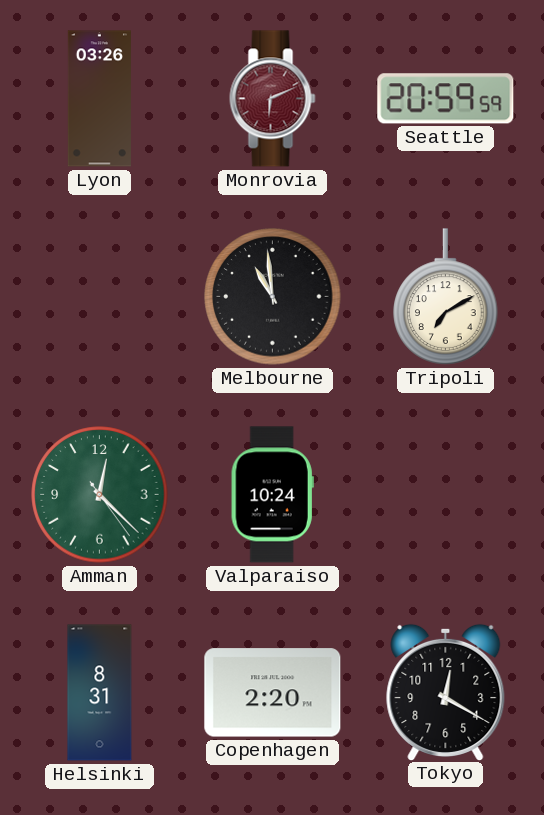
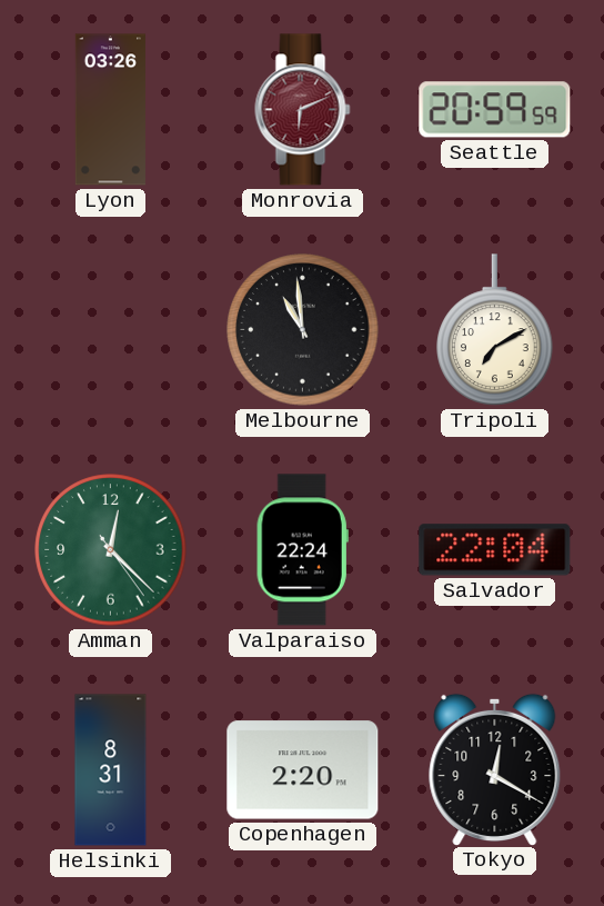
Valparaiso: 10:24 -> 22:24
Salvador: none -> 22:04
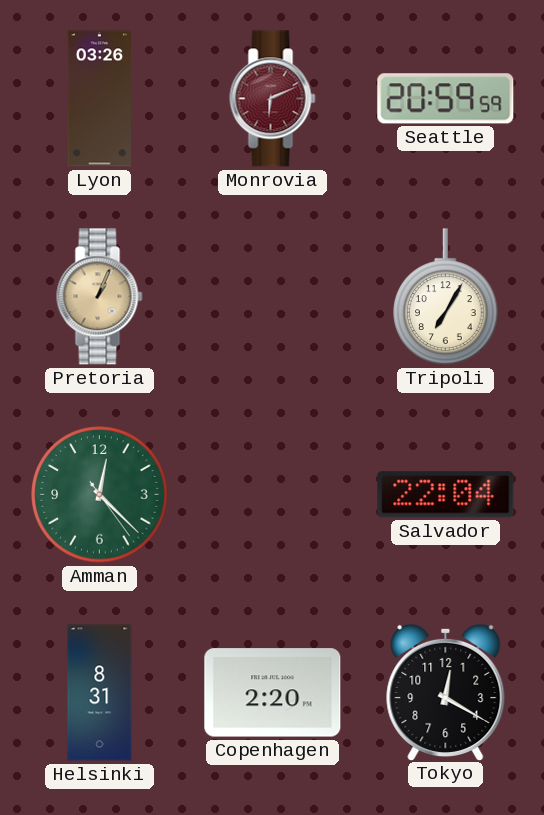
Pretoria: none -> 1:04
Melbourne: 10:59 -> none
Tripoli: 7:10 -> 7:05
Valparaiso: 22:24 -> none
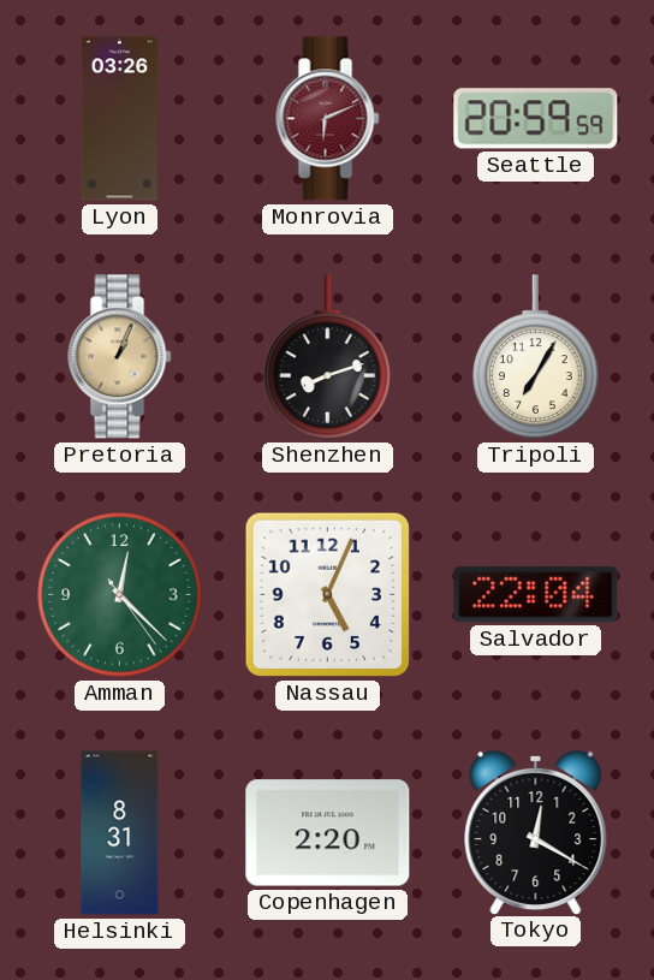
Shenzhen: none -> 8:12
Nassau: none -> 5:04
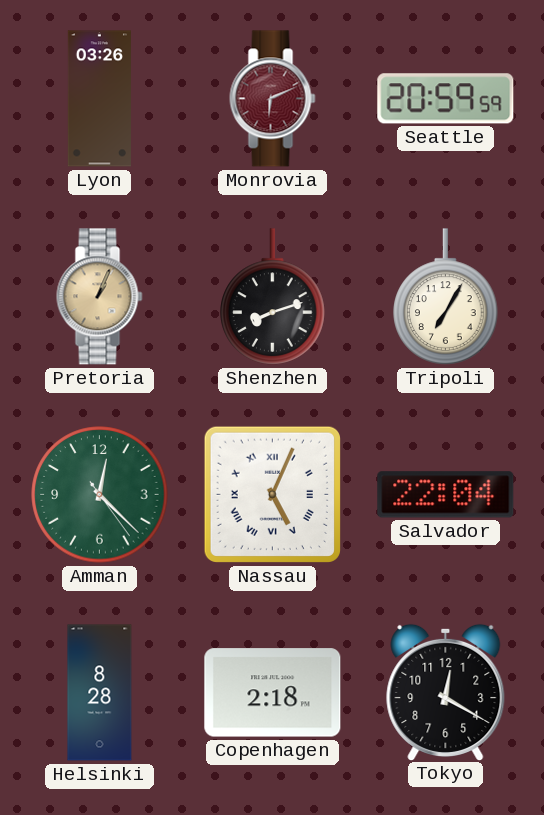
Nassau numerals: Arabic -> Roman
Helsinki: 8:31 -> 8:28
Copenhagen: 2:20 -> 2:18
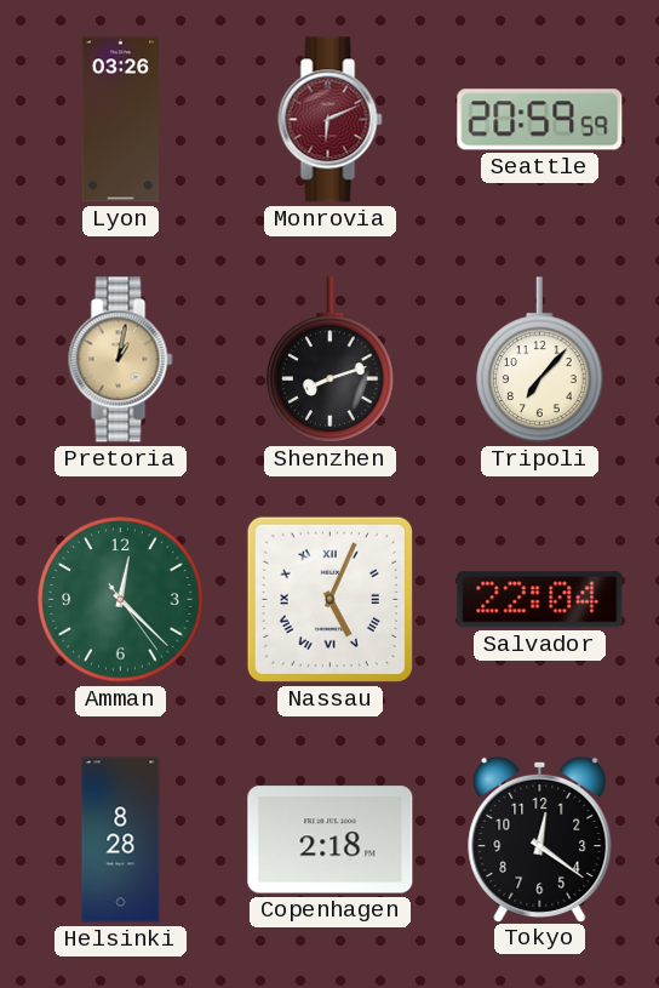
Pretoria: 1:04 -> 1:02
Tripoli: 7:05 -> 7:07
Tokyo: 12:20 -> 12:21
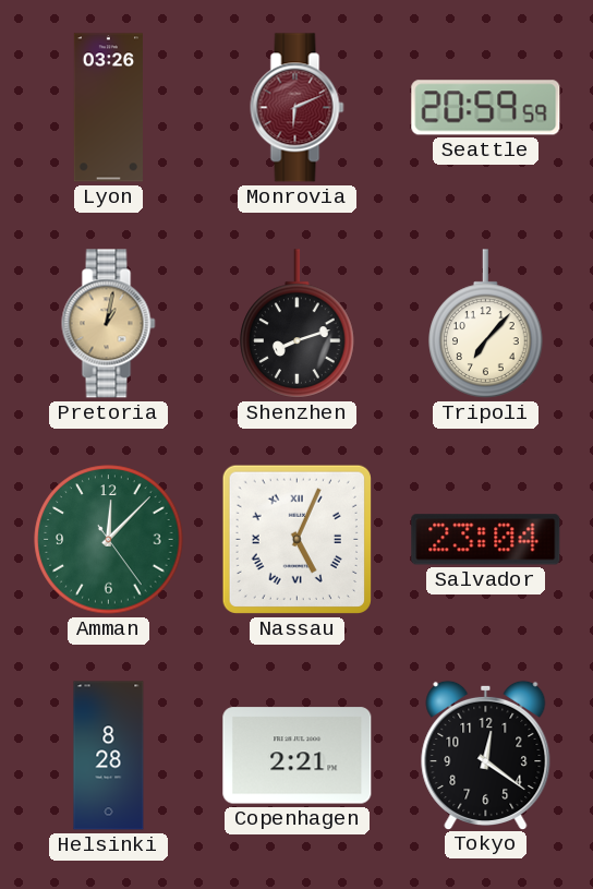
Amman: 12:22 -> 12:07
Salvador: 22:04 -> 23:04
Copenhagen: 2:18 -> 2:21
